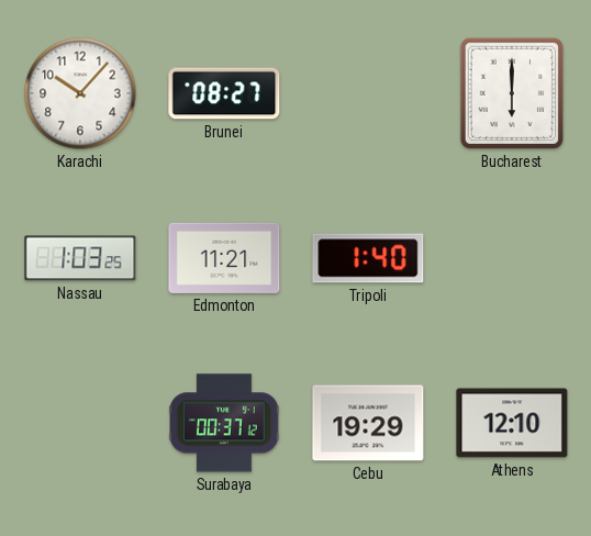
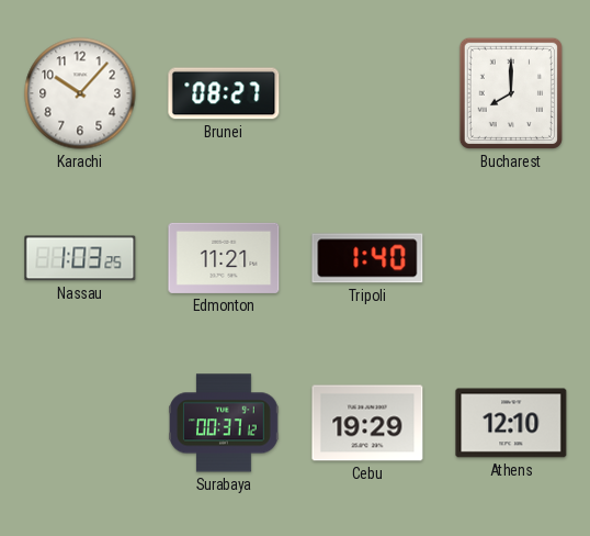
Bucharest: 6:00 -> 8:00
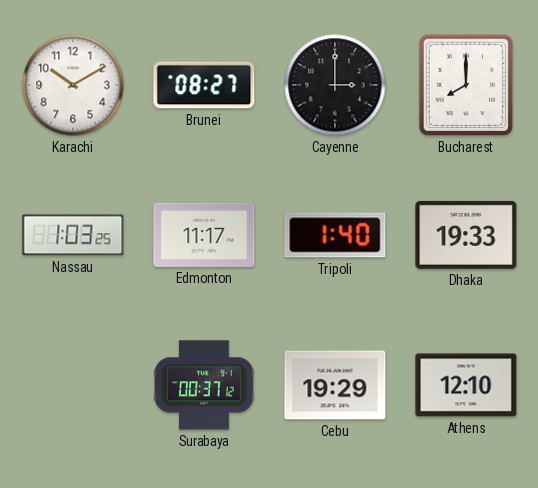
Karachi: 10:07 -> 10:10
Cayenne: none -> 3:00
Edmonton: 11:21 -> 11:17
Dhaka: none -> 19:33
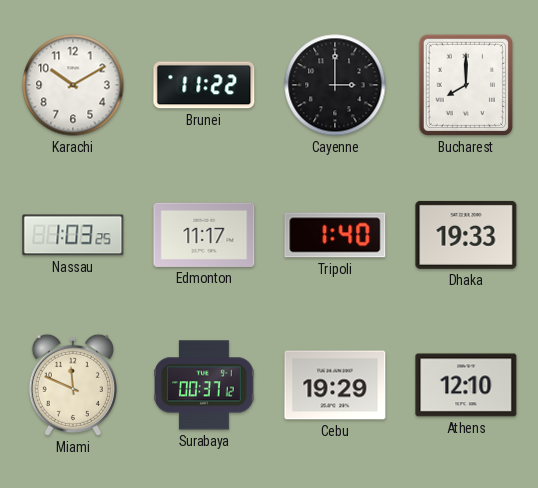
Brunei: 08:27 -> 11:22
Miami: none -> 11:49
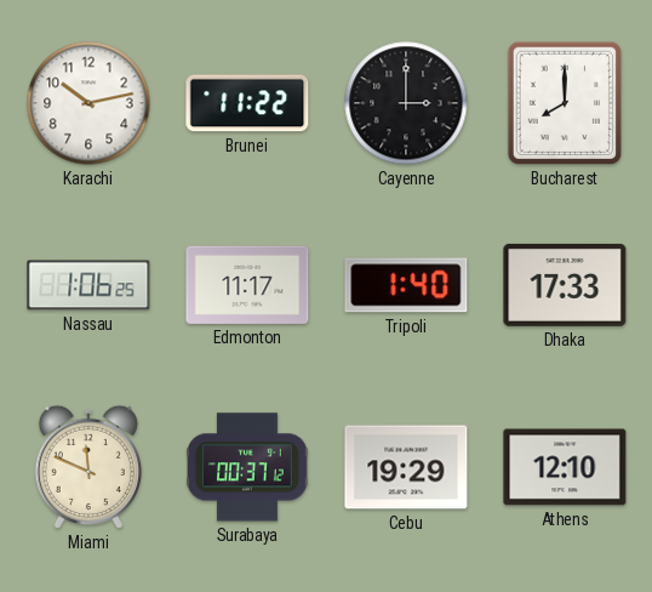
Karachi: 10:10 -> 10:13
Nassau: 1:03 -> 1:06
Dhaka: 19:33 -> 17:33
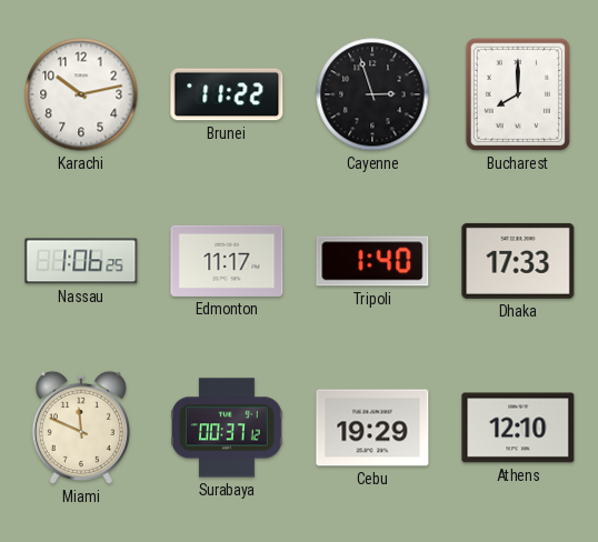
Cayenne: 3:00 -> 2:57
